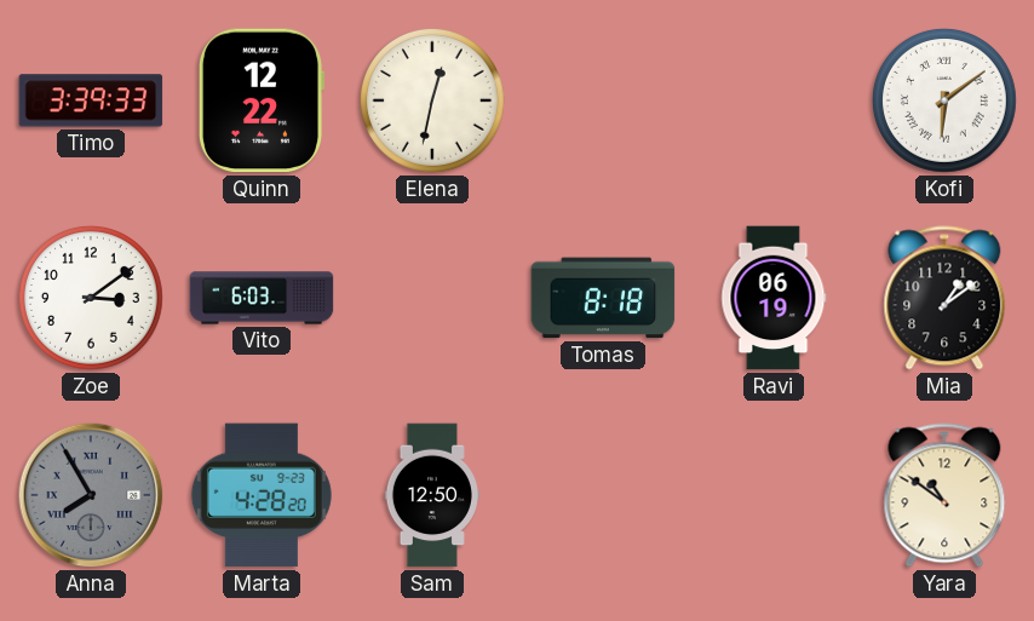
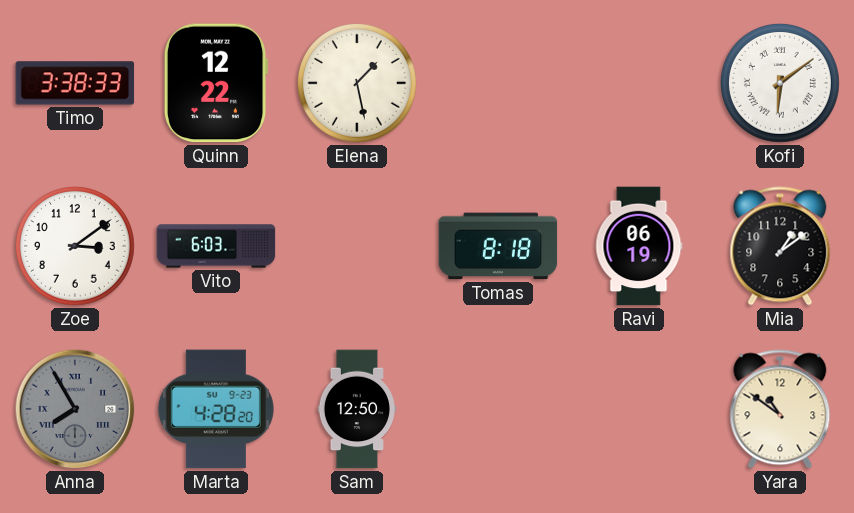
Timo: 3:39 -> 3:38
Elena: 12:32 -> 1:28
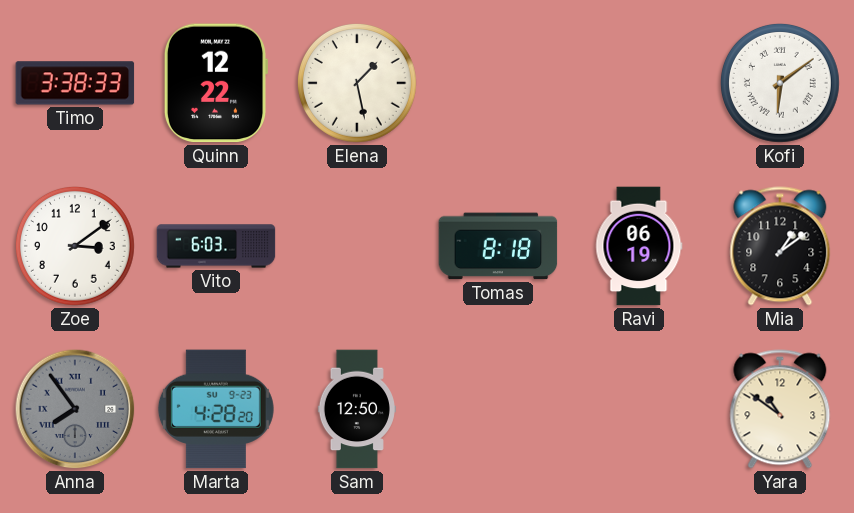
Anna: 7:55 -> 7:54
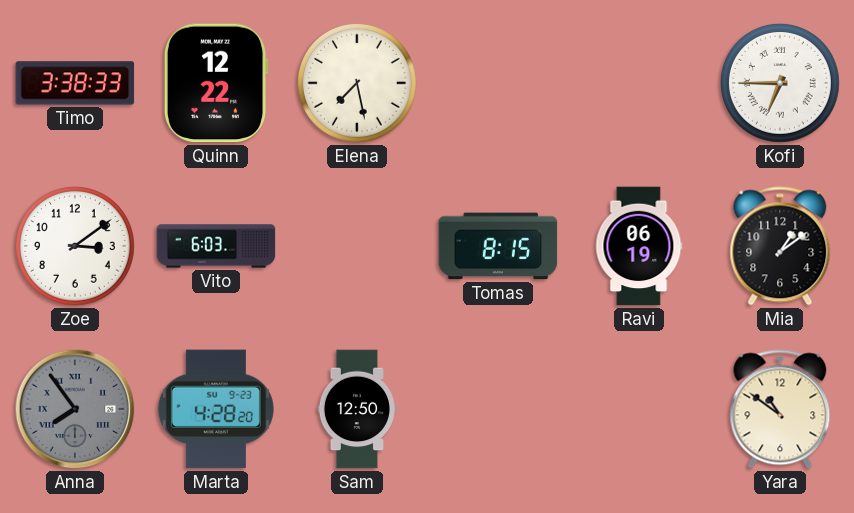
Elena: 1:28 -> 7:28
Kofi: 6:09 -> 6:45
Tomas: 8:18 -> 8:15
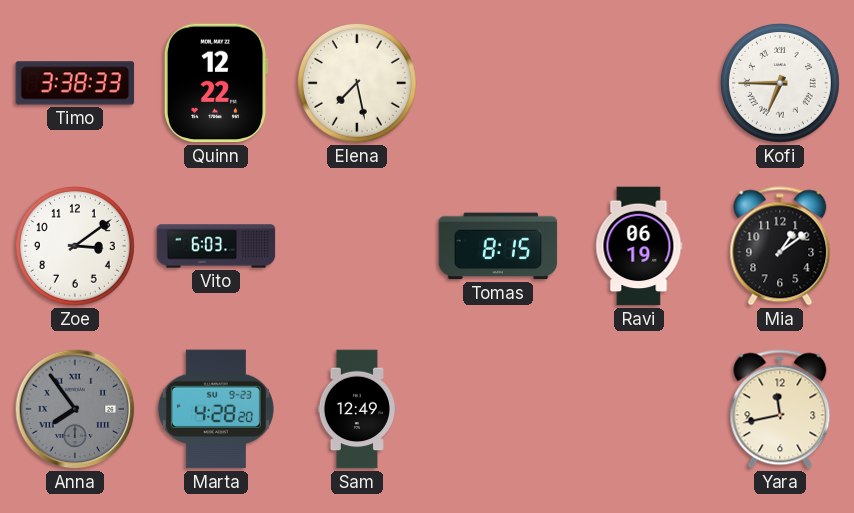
Sam: 12:50 -> 12:49
Yara: 10:51 -> 11:43
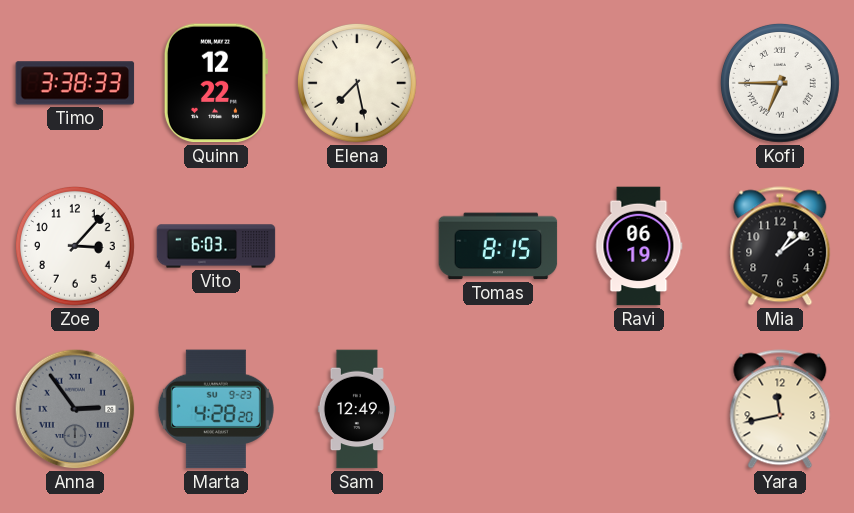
Zoe: 3:09 -> 3:07
Anna: 7:54 -> 2:54
